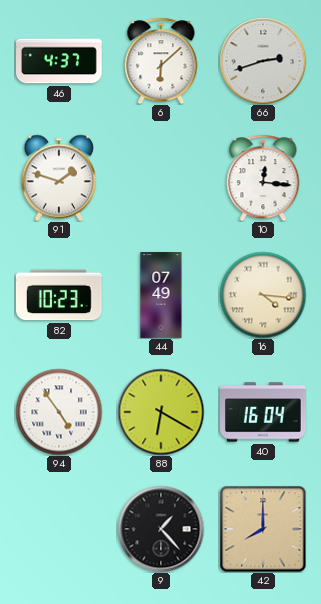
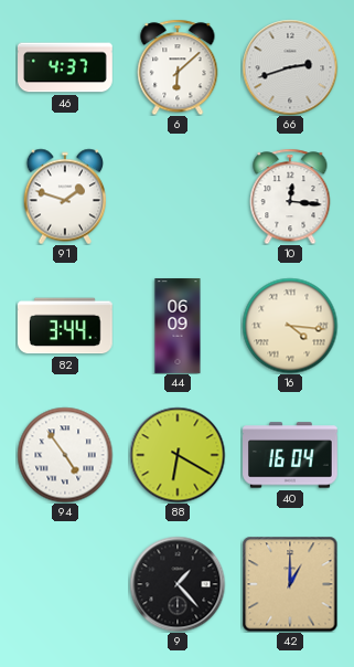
82: 10:23 -> 3:44
44: 07:49 -> 06:09
42: 8:00 -> 1:00
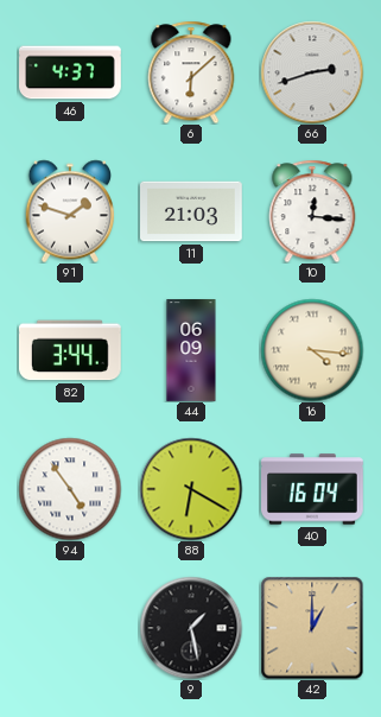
11: none -> 21:03
9: 1:23 -> 1:28
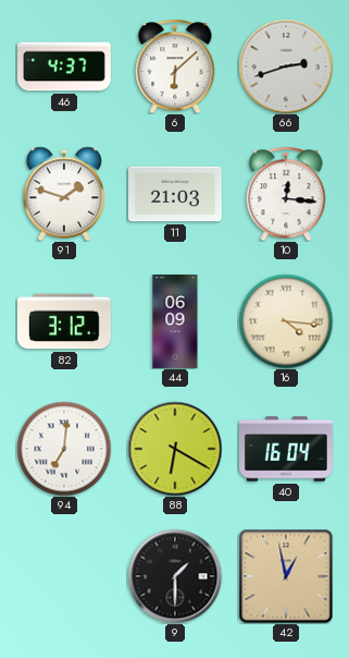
82: 3:44 -> 3:12
94: 4:54 -> 7:01
9: 1:28 -> 1:30
42: 1:00 -> 12:58
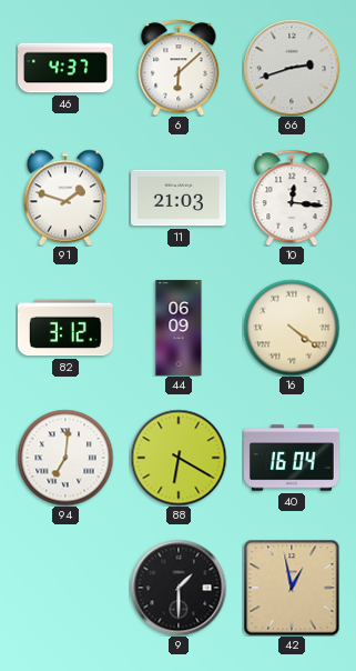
16: 4:16 -> 4:21
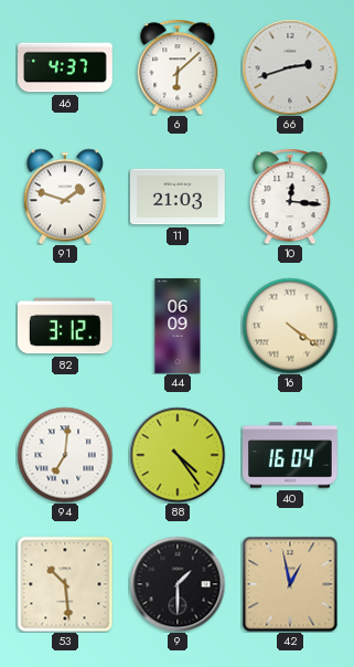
88: 6:20 -> 4:24
53: none -> 10:29
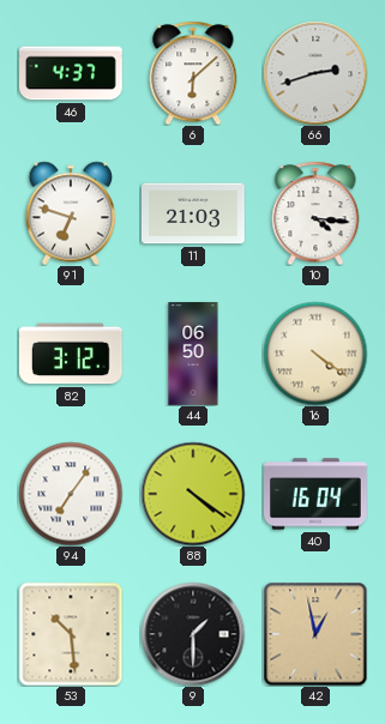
91: 1:48 -> 6:48
10: 12:16 -> 4:16
44: 06:09 -> 06:50
94: 7:01 -> 7:06
88: 4:24 -> 4:21
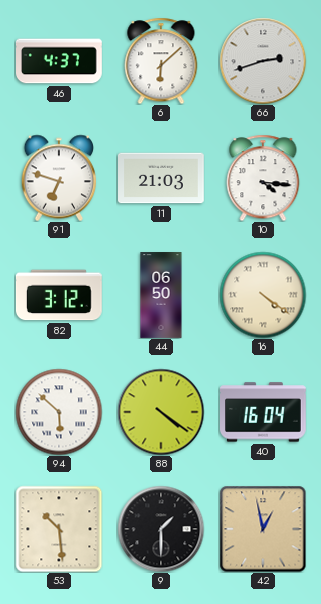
94: 7:06 -> 5:52
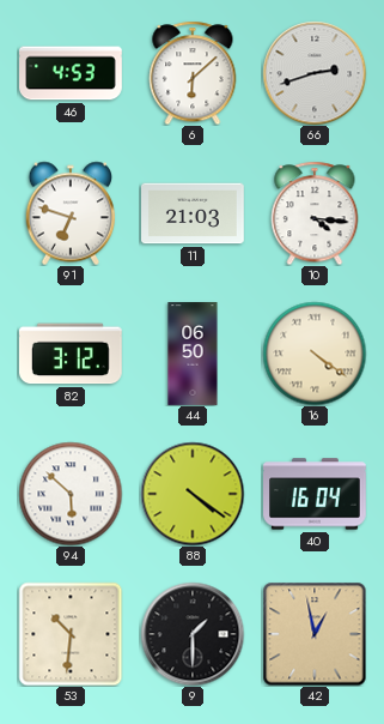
46: 4:37 -> 4:53
53: 10:29 -> 10:31
